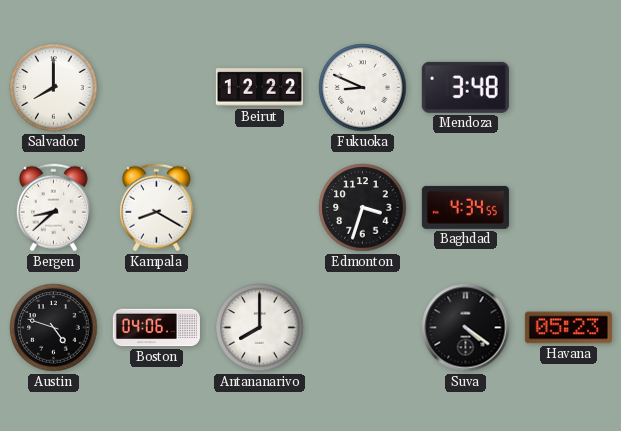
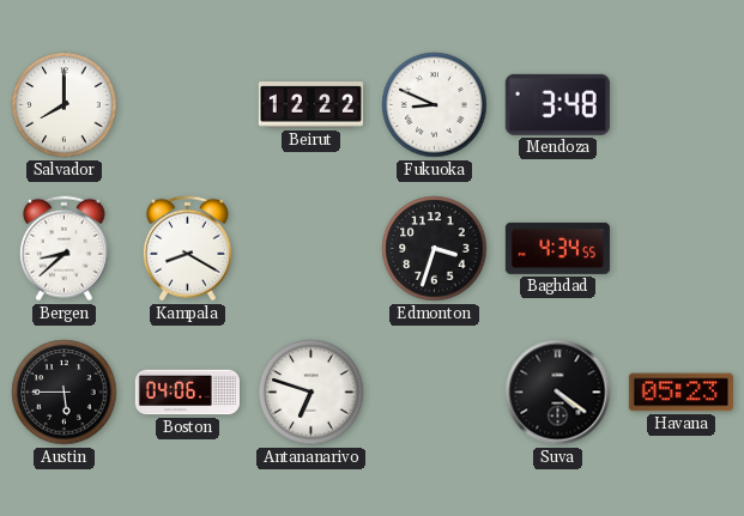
Austin: 4:48 -> 5:45
Antananarivo: 8:00 -> 6:48
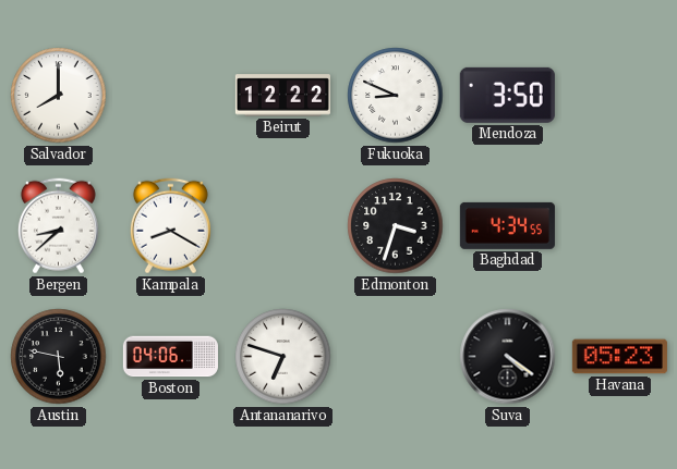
Mendoza: 3:48 -> 3:50
Austin: 5:45 -> 5:47
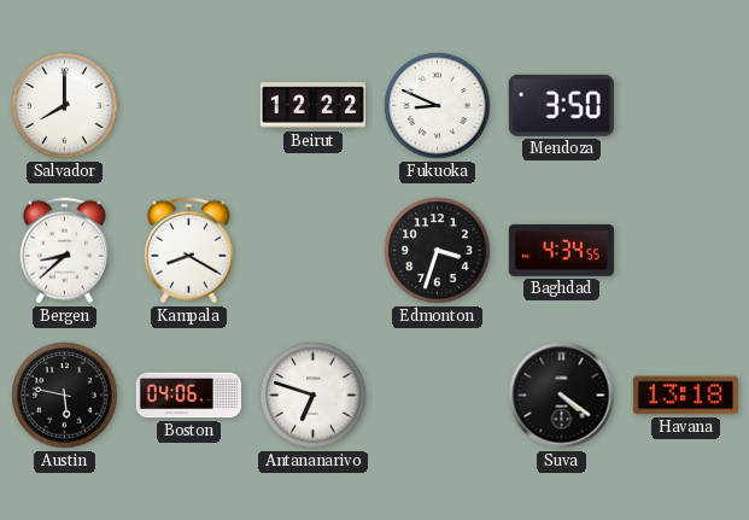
Havana: 05:23 -> 13:18
